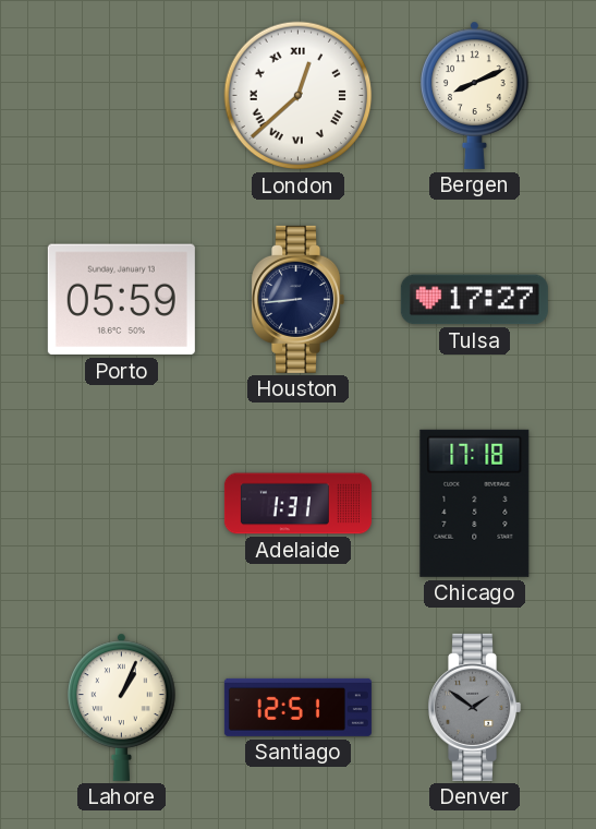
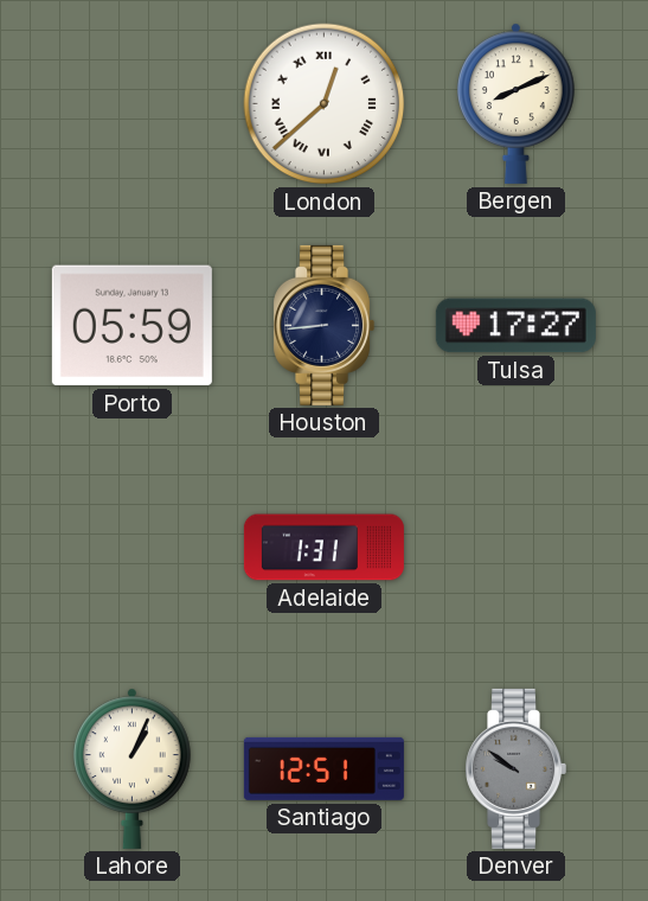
Chicago: 17:18 -> none
Denver: 1:51 -> 9:51
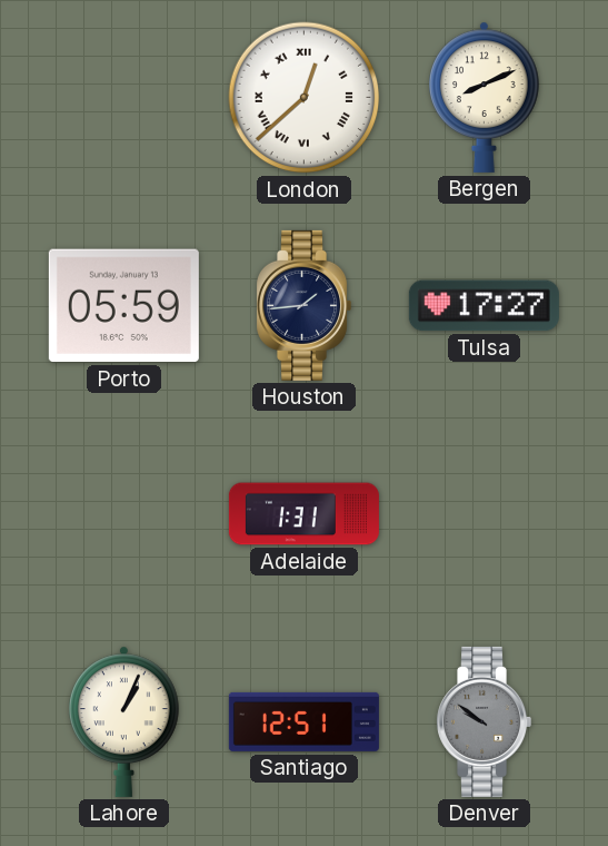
Houston: 8:44 -> 1:44
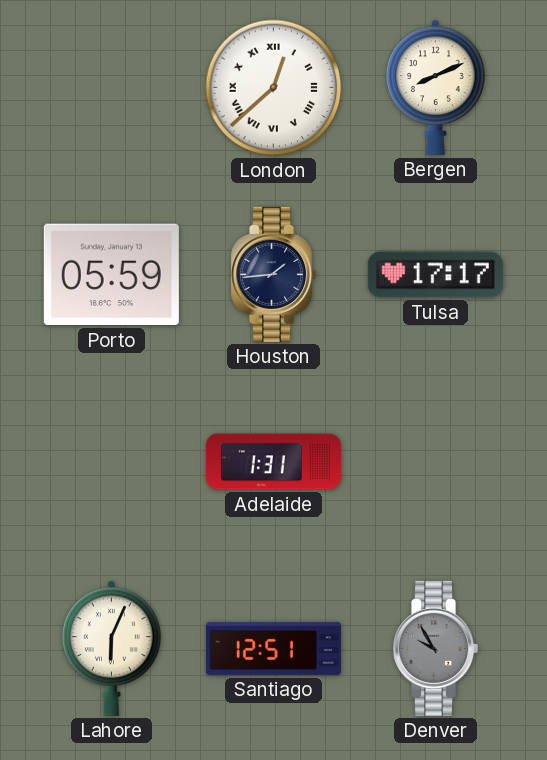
Tulsa: 17:27 -> 17:17
Lahore: 1:04 -> 6:04
Denver: 9:51 -> 9:55
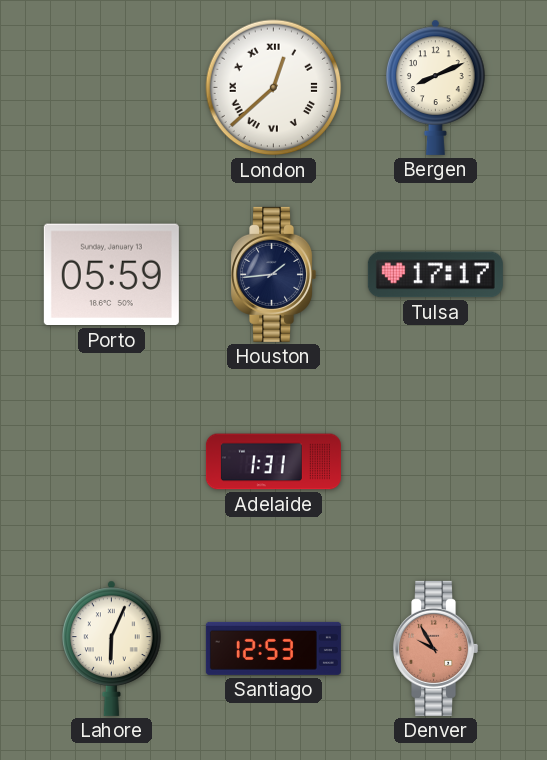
Santiago: 12:51 -> 12:53
Denver dial: grey -> salmon
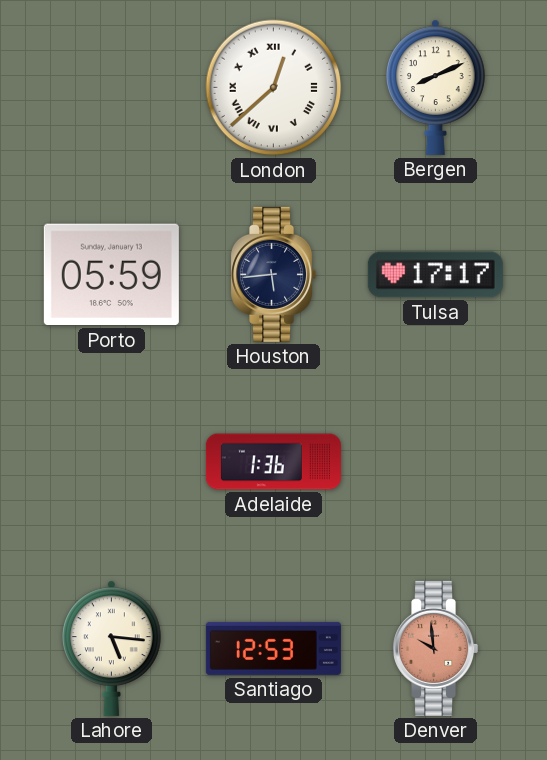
Houston: 1:44 -> 5:44
Adelaide: 1:31 -> 1:36
Lahore: 6:04 -> 5:16
Denver: 9:55 -> 9:59
